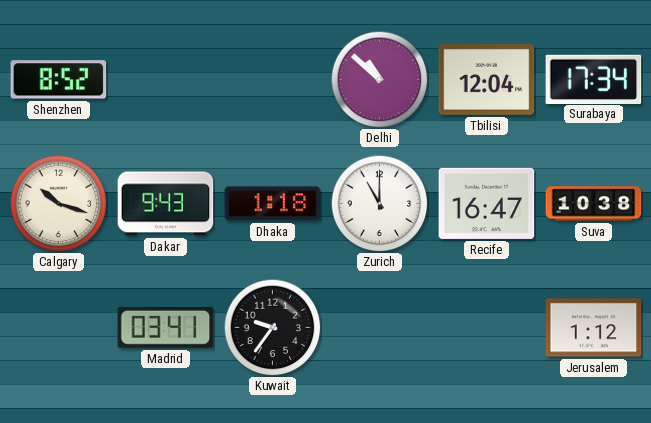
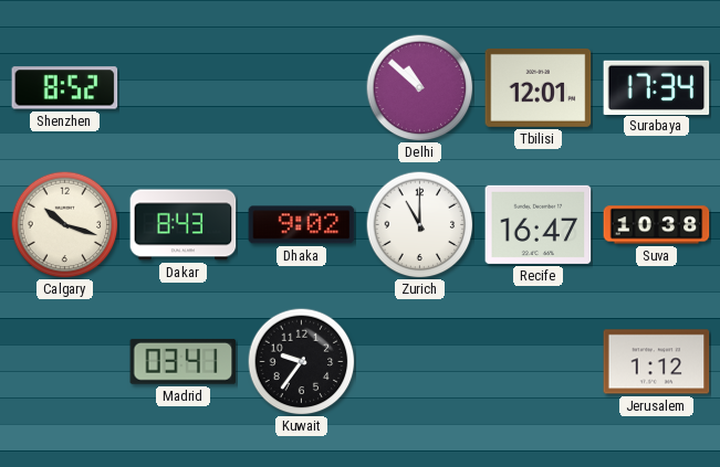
Tbilisi: 12:04 -> 12:01
Dakar: 9:43 -> 8:43
Dhaka: 1:18 -> 9:02
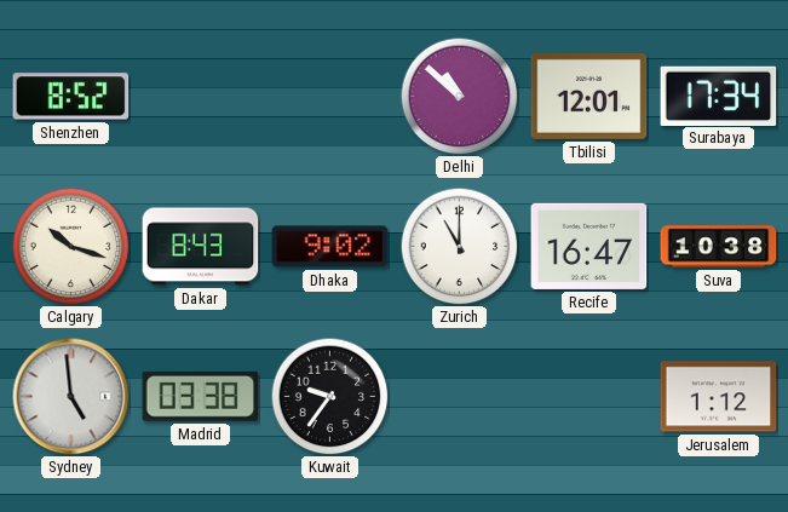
Sydney: none -> 4:59
Madrid: 03:41 -> 03:38
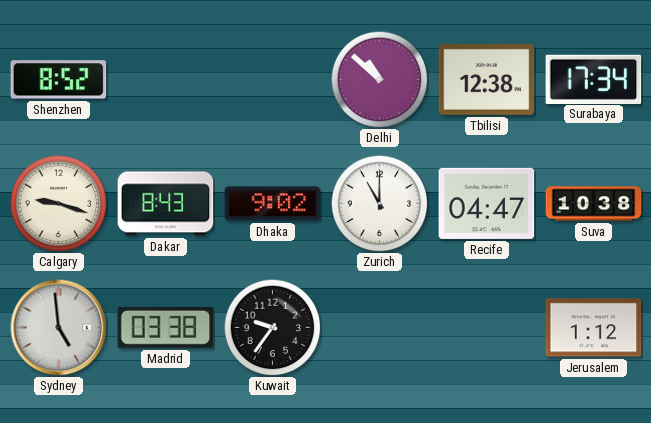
Tbilisi: 12:01 -> 12:38
Calgary: 10:18 -> 9:18
Recife: 16:47 -> 04:47
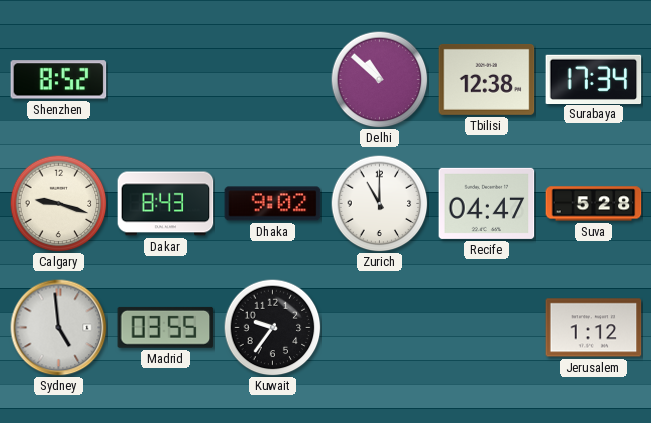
Suva: 10:38 -> 5:28
Madrid: 03:38 -> 03:55
